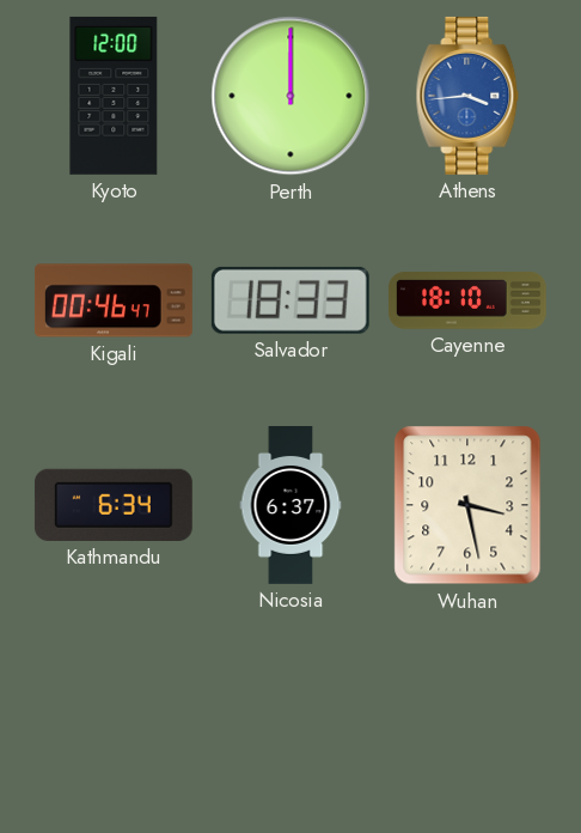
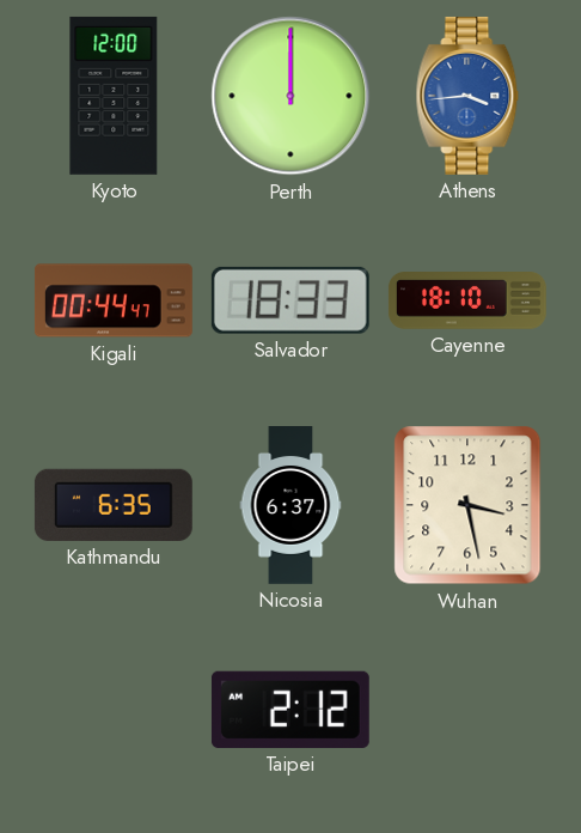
Kigali: 00:46 -> 00:44
Kathmandu: 6:34 -> 6:35
Taipei: none -> 2:12
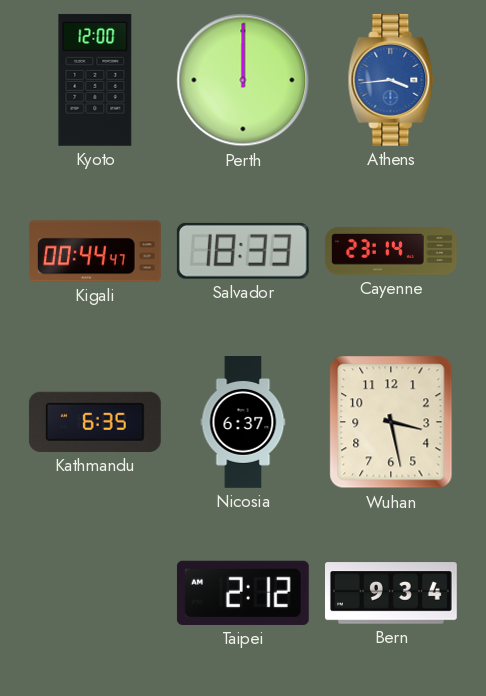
Cayenne: 18:10 -> 23:14
Bern: none -> 9:34
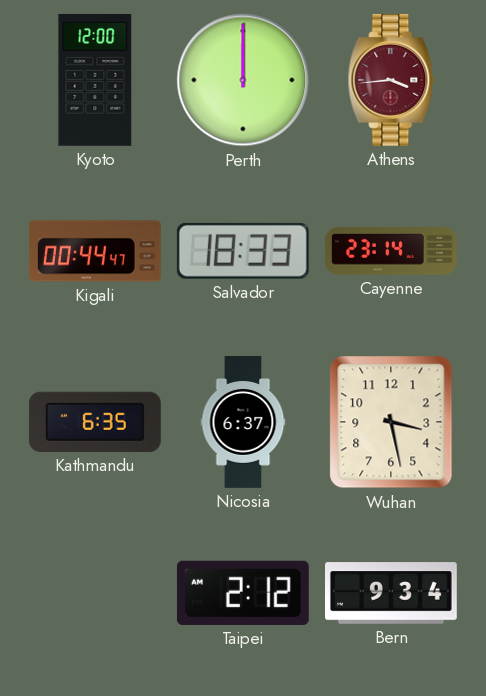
Athens dial: blue -> burgundy
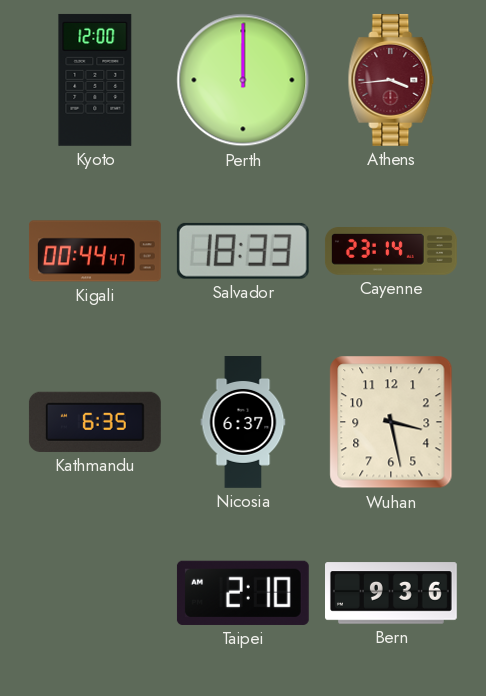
Taipei: 2:12 -> 2:10
Bern: 9:34 -> 9:36
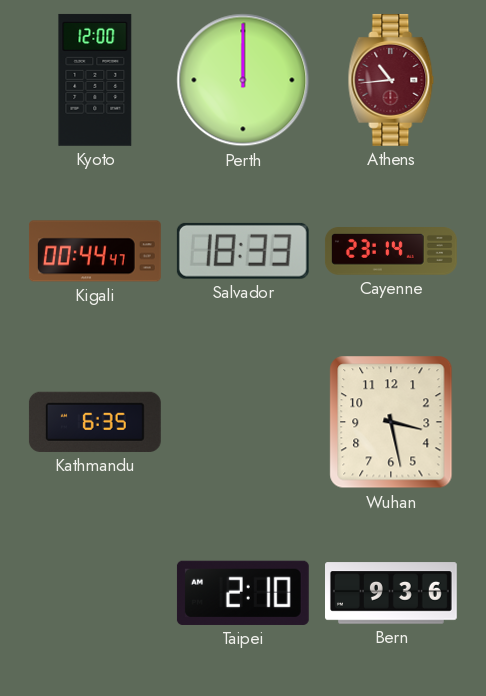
Athens: 3:44 -> 10:44
Nicosia: 6:37 -> none
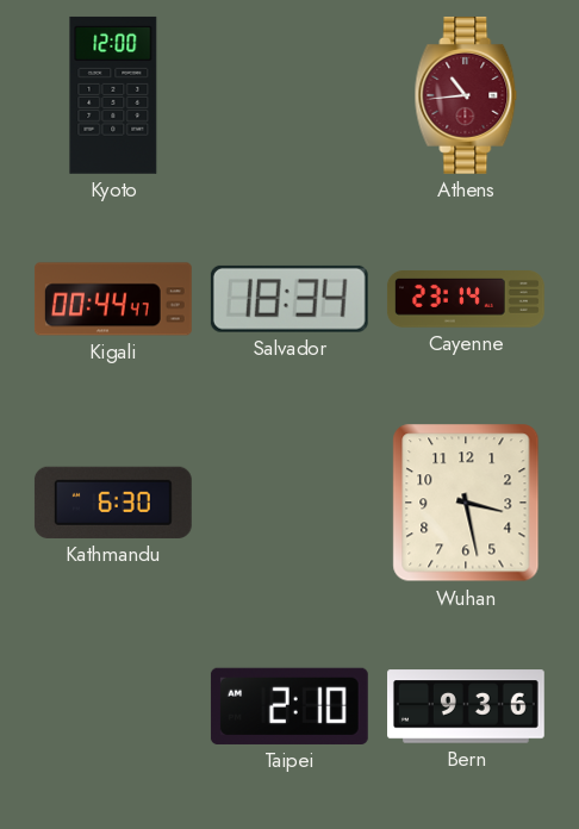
Perth: 12:00 -> none
Salvador: 18:33 -> 18:34
Kathmandu: 6:35 -> 6:30
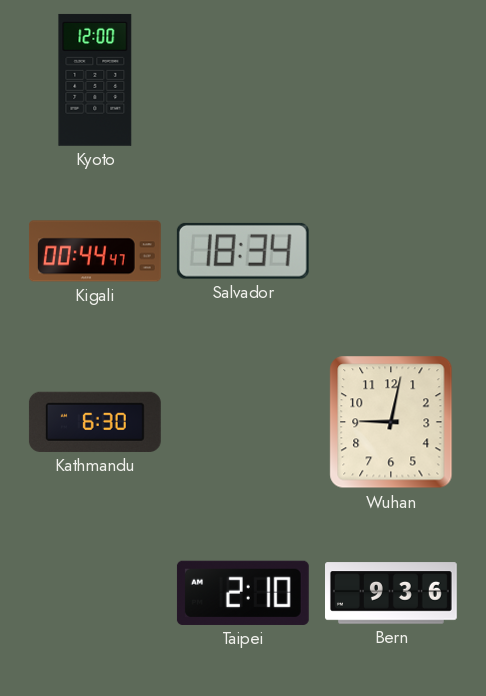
Athens: 10:44 -> none
Cayenne: 23:14 -> none
Wuhan: 3:28 -> 9:02
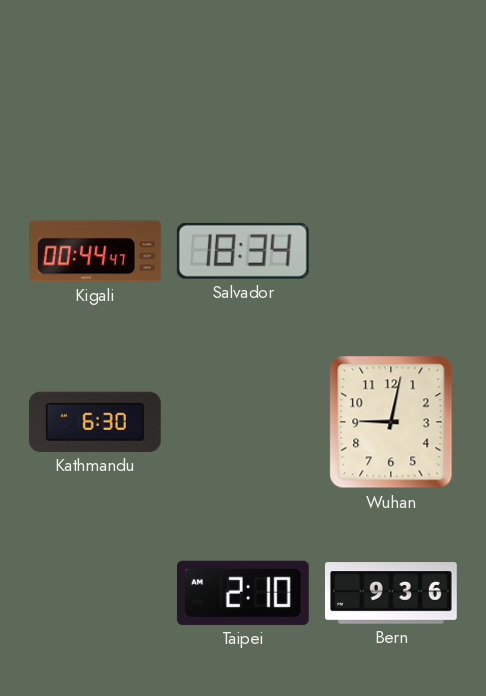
Kyoto: 12:00 -> none
